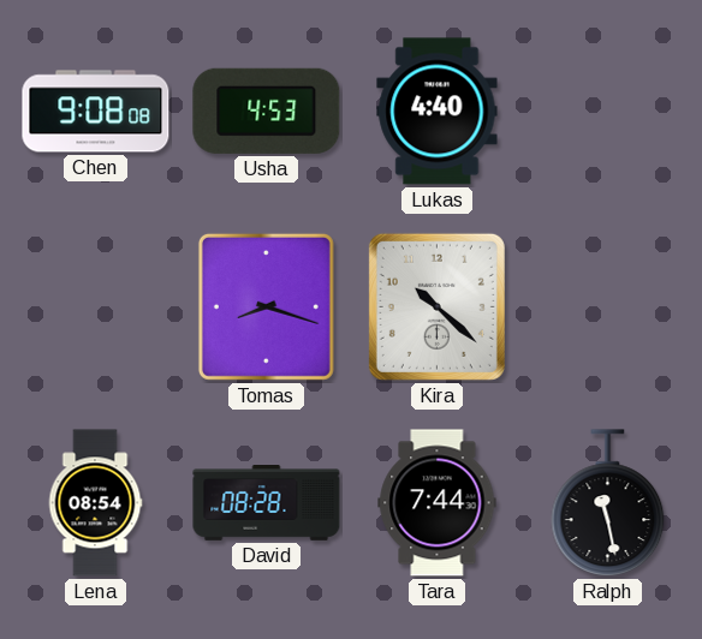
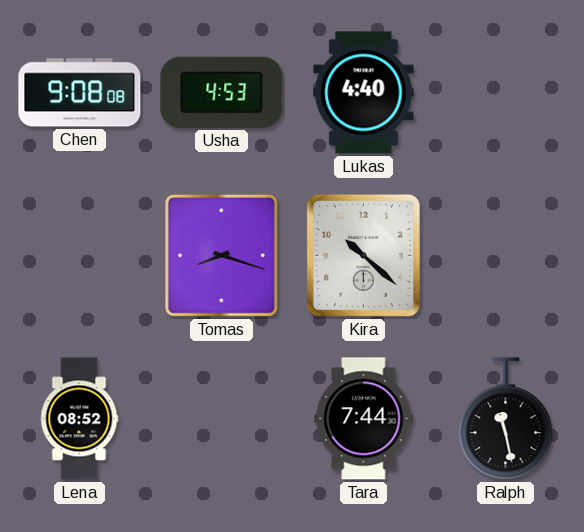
Lena: 08:54 -> 08:52
David: 08:28 -> none
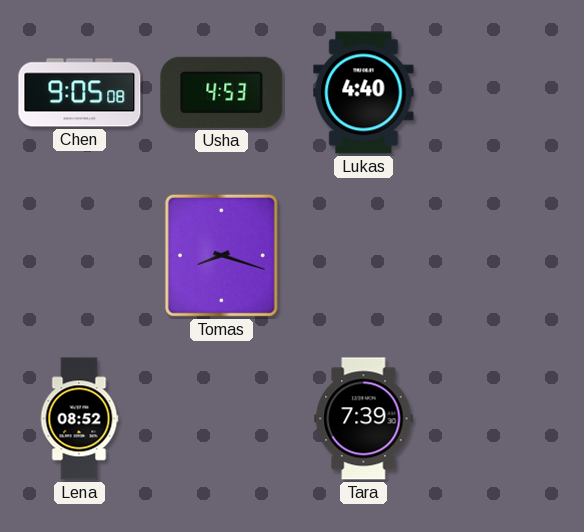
Chen: 9:08 -> 9:05
Kira: 10:22 -> none
Tara: 7:44 -> 7:39
Ralph: 11:28 -> none
